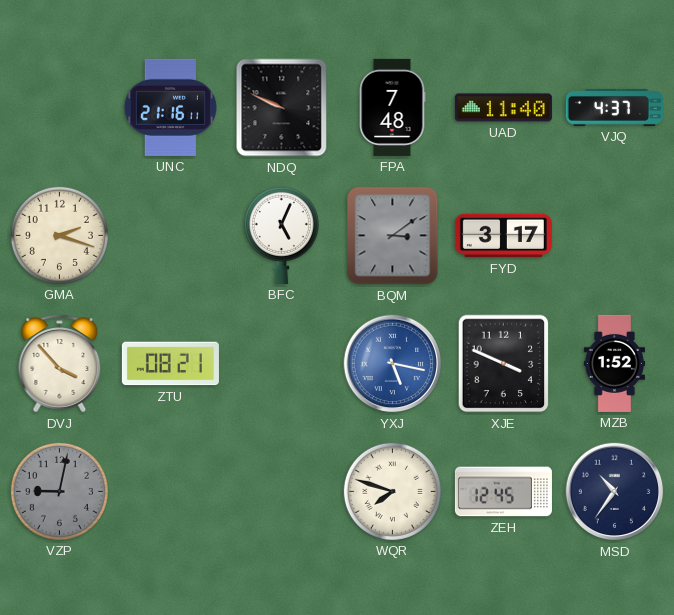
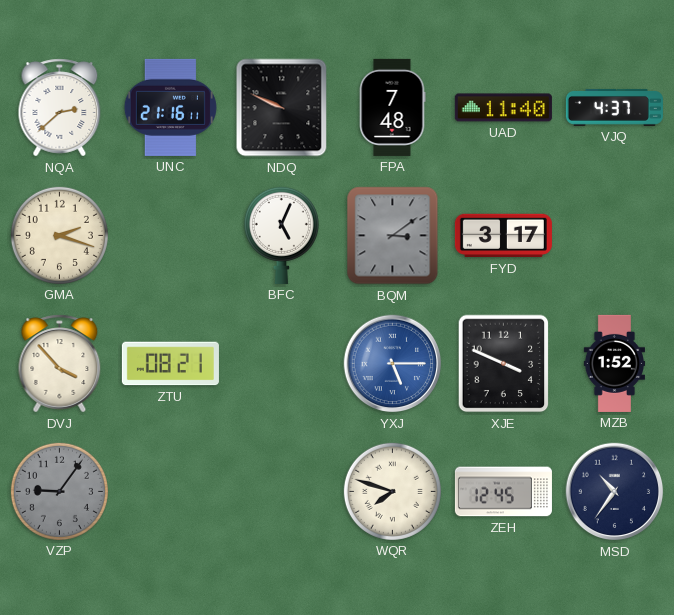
NQA: none -> 2:38
YXJ: 5:17 -> 5:15
VZP: 9:02 -> 9:06
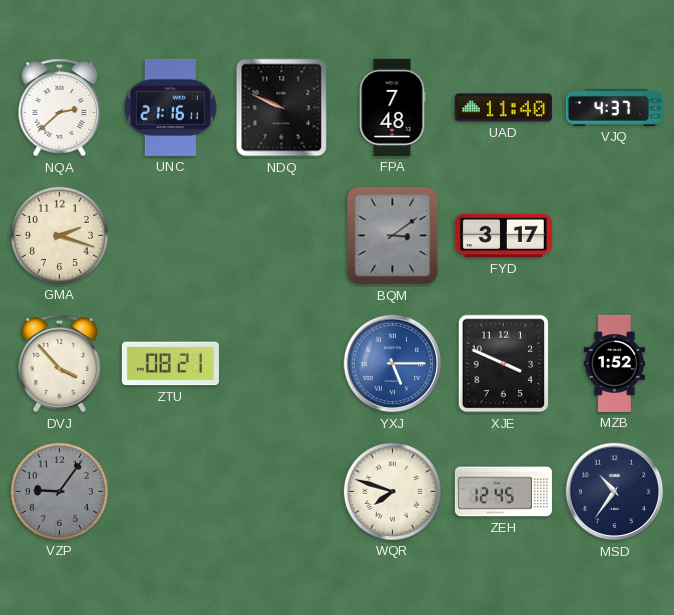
BFC: 5:04 -> none
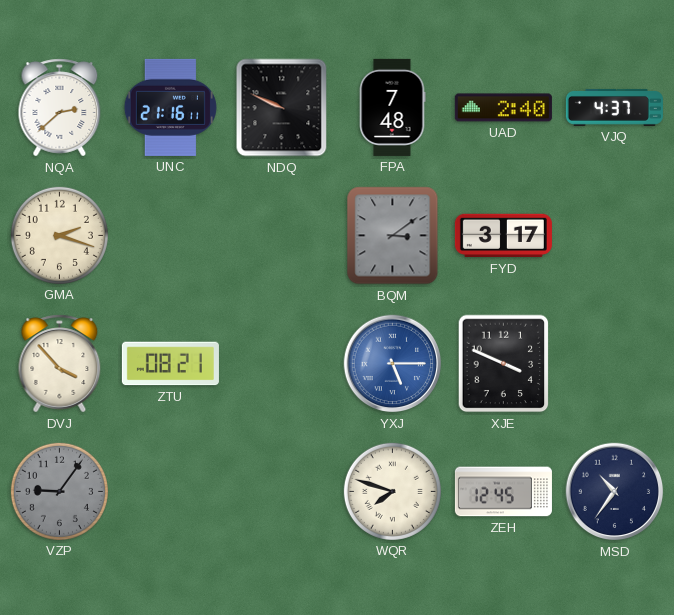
UAD: 11:40 -> 2:40
MZB: 1:52 -> none
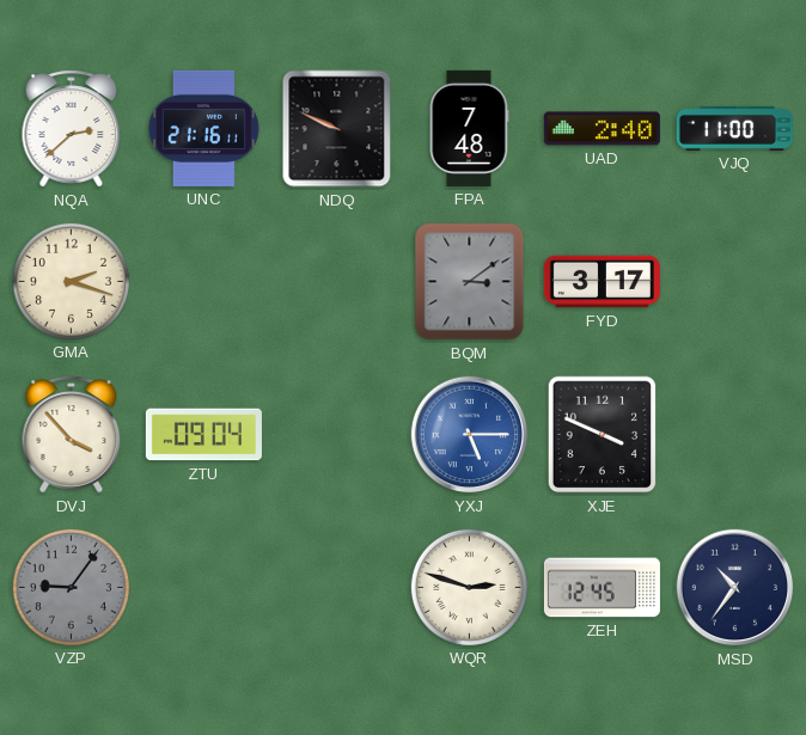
VJQ: 4:37 -> 11:00
ZTU: 08:21 -> 09:04
WQR: 7:48 -> 2:48
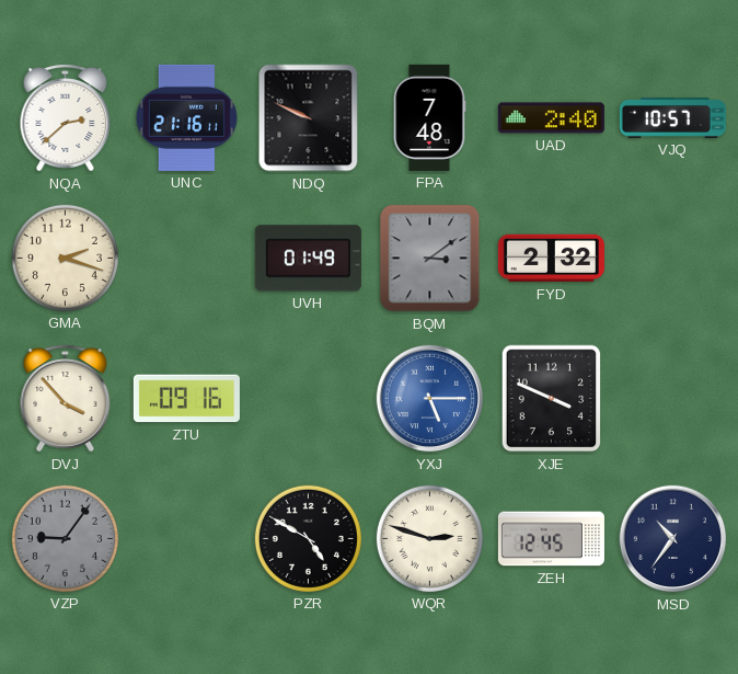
VJQ: 11:00 -> 10:57
UVH: none -> 01:49
FYD: 3:17 -> 2:32
ZTU: 09:04 -> 09:16
PZR: none -> 4:50
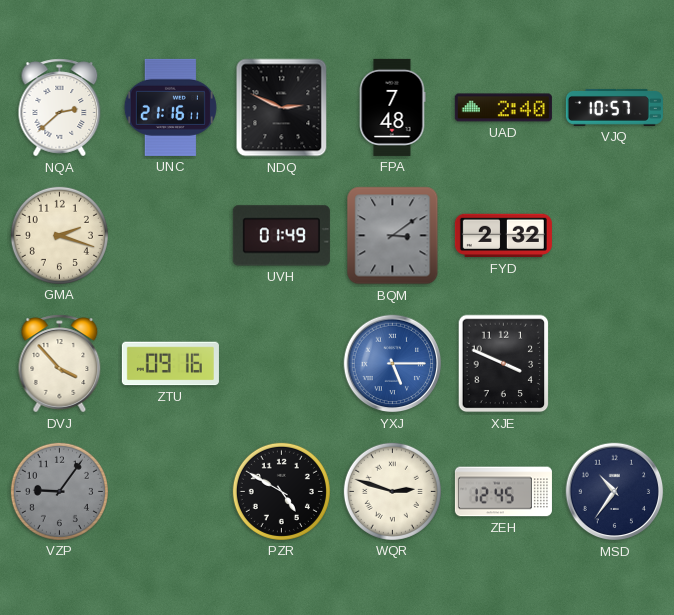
NDQ: 9:49 -> 2:49
